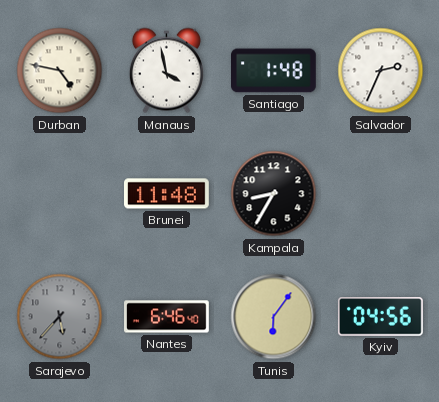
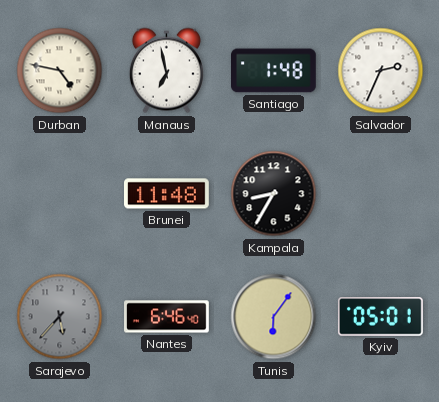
Manaus: 3:58 -> 6:58
Kyiv: 04:56 -> 05:01
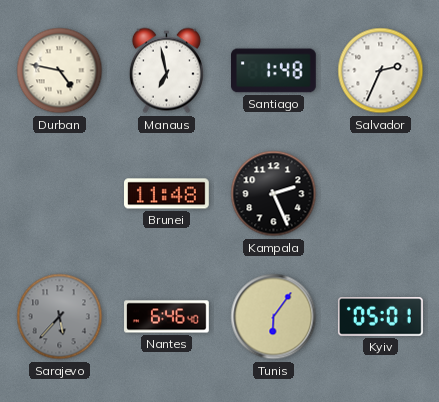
Kampala: 8:35 -> 2:26
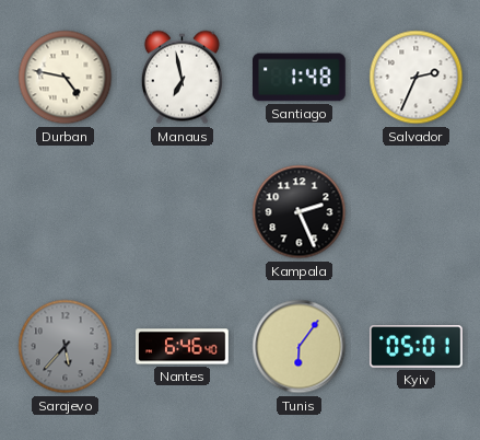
Brunei: 11:48 -> none
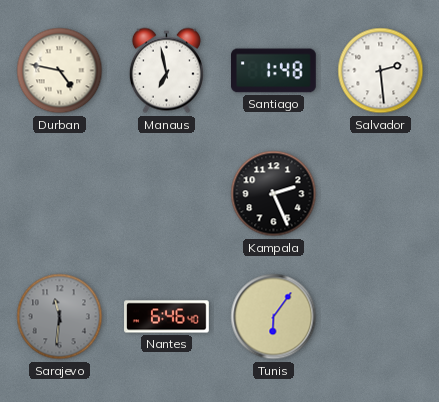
Salvador: 2:34 -> 2:29
Sarajevo: 5:37 -> 11:31
Kyiv: 05:01 -> none
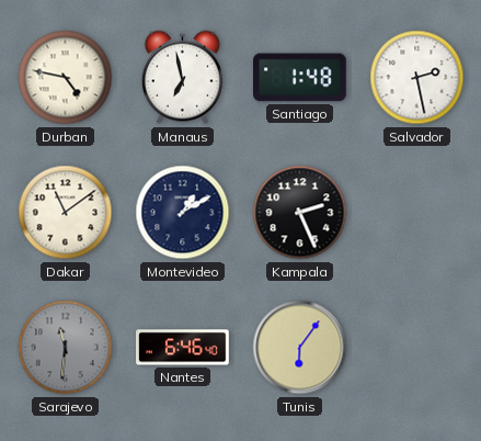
Salvador: 2:29 -> 2:28
Dakar: none -> 11:09
Montevideo: none -> 1:10
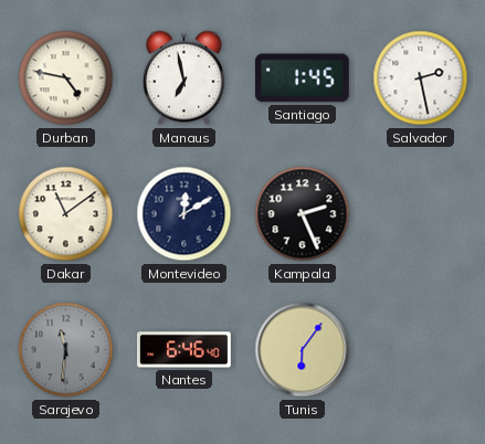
Santiago: 1:48 -> 1:45
Montevideo: 1:10 -> 12:10
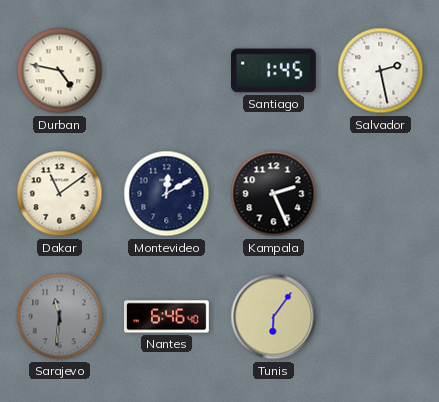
Manaus: 6:58 -> none
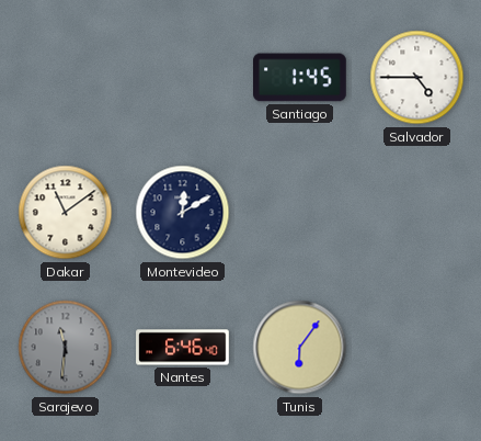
Durban: 4:47 -> none
Salvador: 2:28 -> 4:45
Kampala: 2:26 -> none
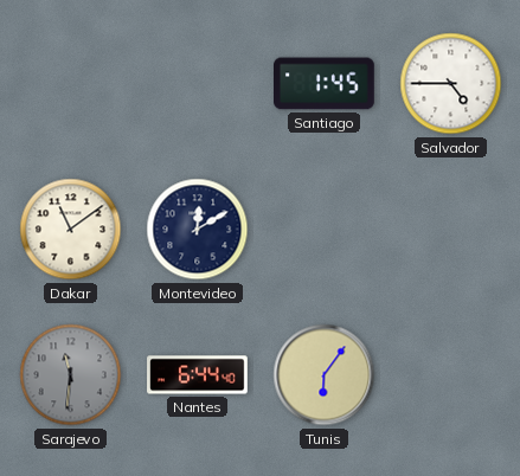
Nantes: 6:46 -> 6:44
